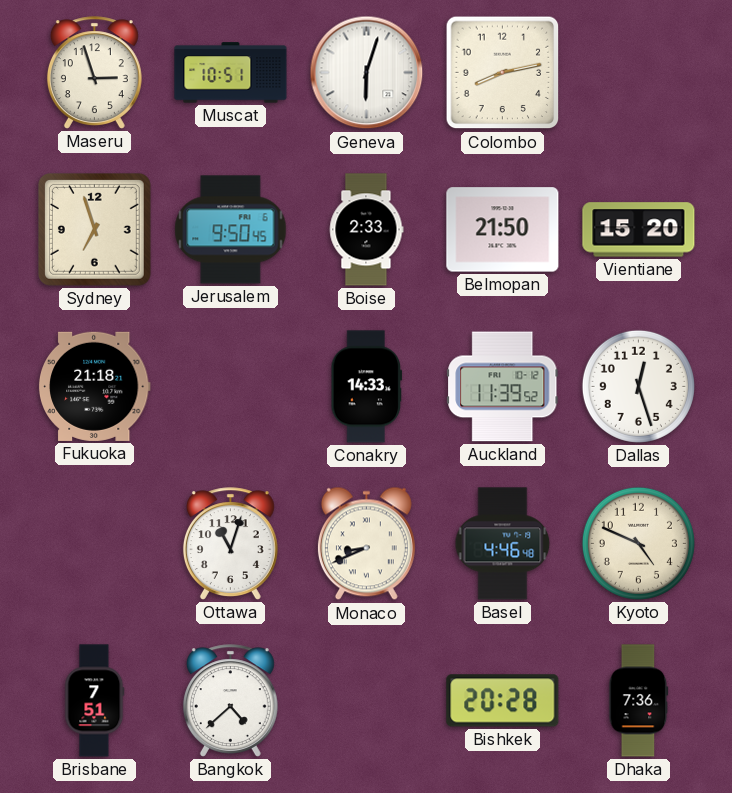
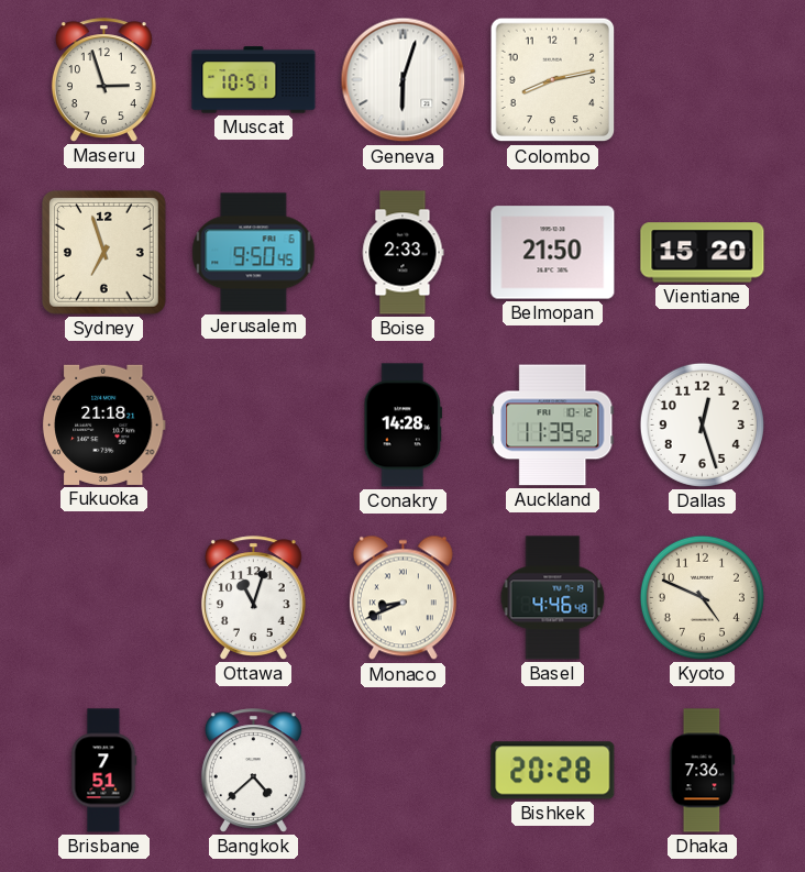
Conakry: 14:33 -> 14:28
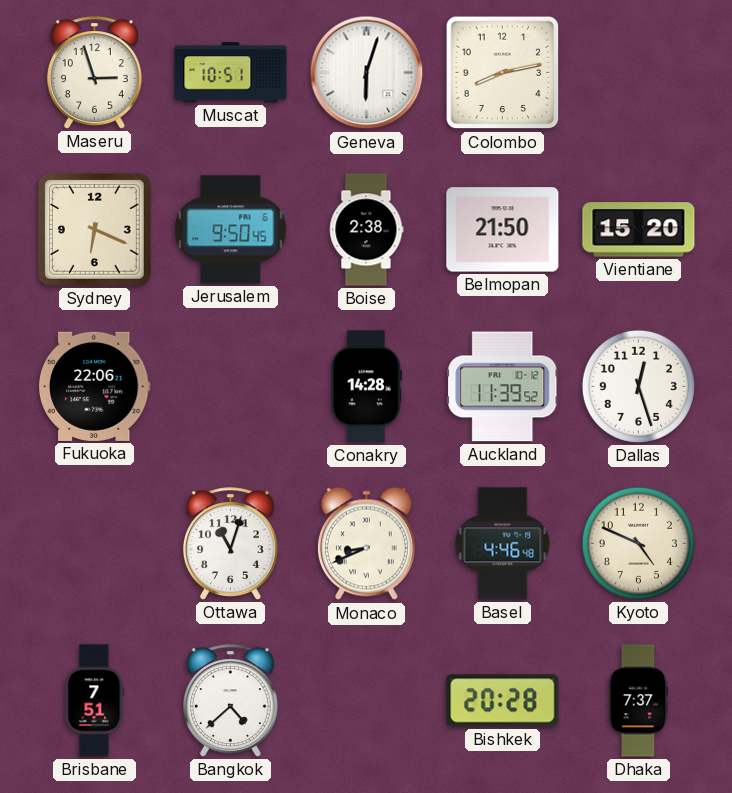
Sydney: 6:57 -> 6:19
Boise: 2:33 -> 2:38
Fukuoka: 21:18 -> 22:06
Dhaka: 7:36 -> 7:37
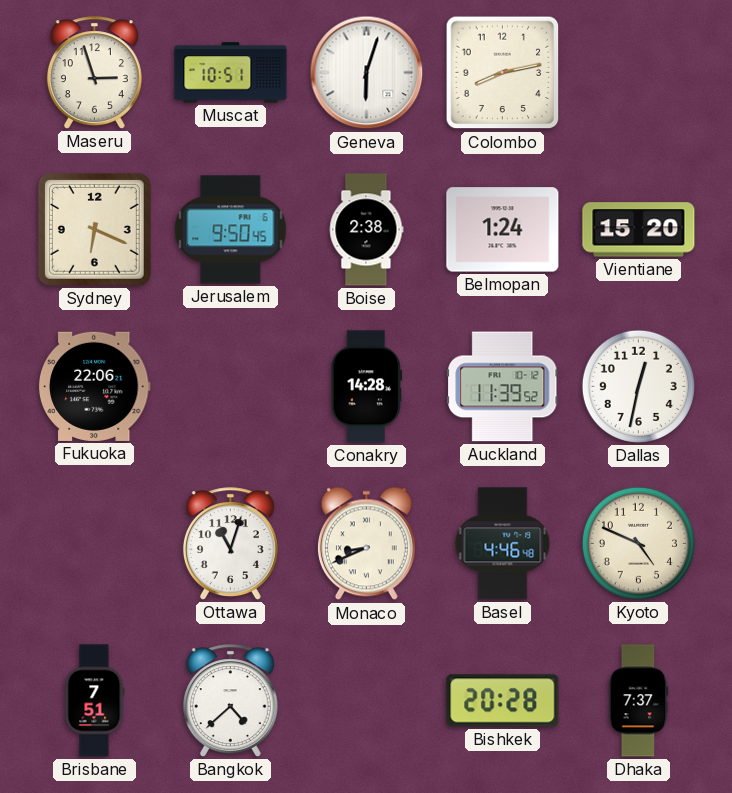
Belmopan: 21:50 -> 1:24
Dallas: 12:27 -> 12:32
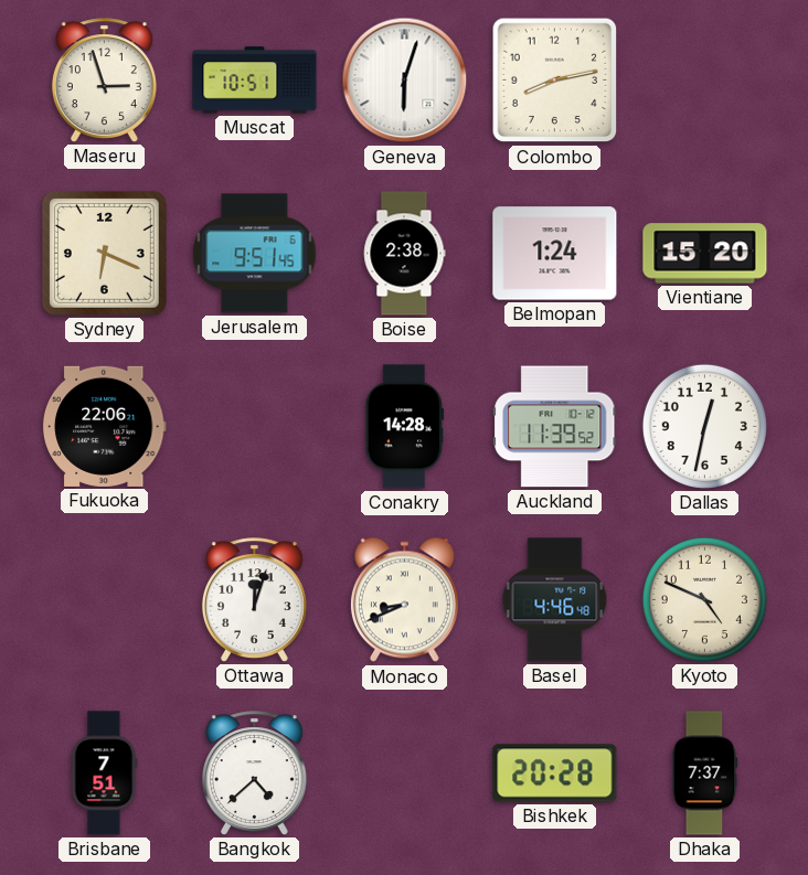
Jerusalem: 9:50 -> 9:51
Ottawa: 11:03 -> 12:03
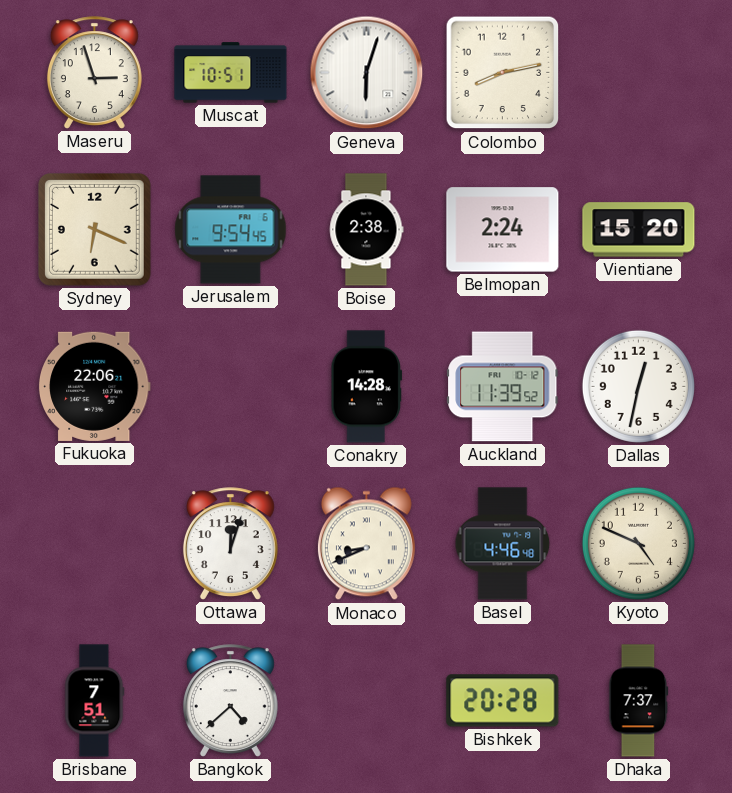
Jerusalem: 9:51 -> 9:54
Belmopan: 1:24 -> 2:24
